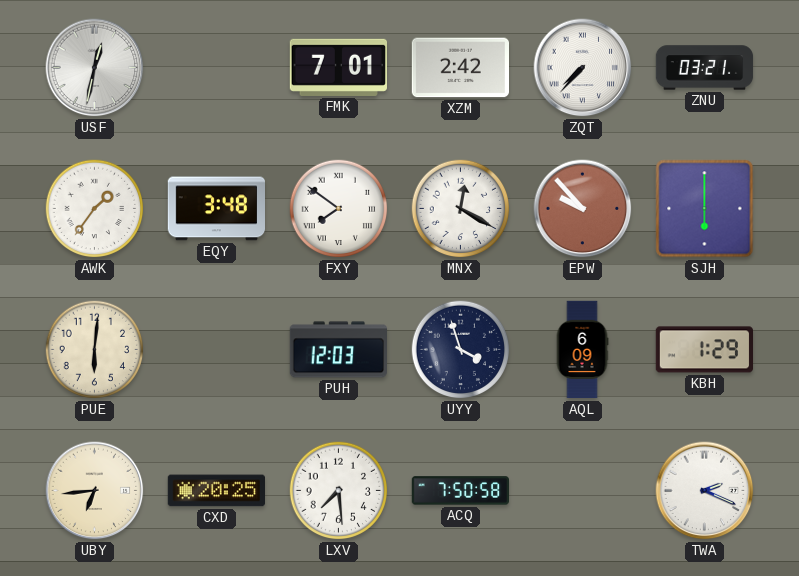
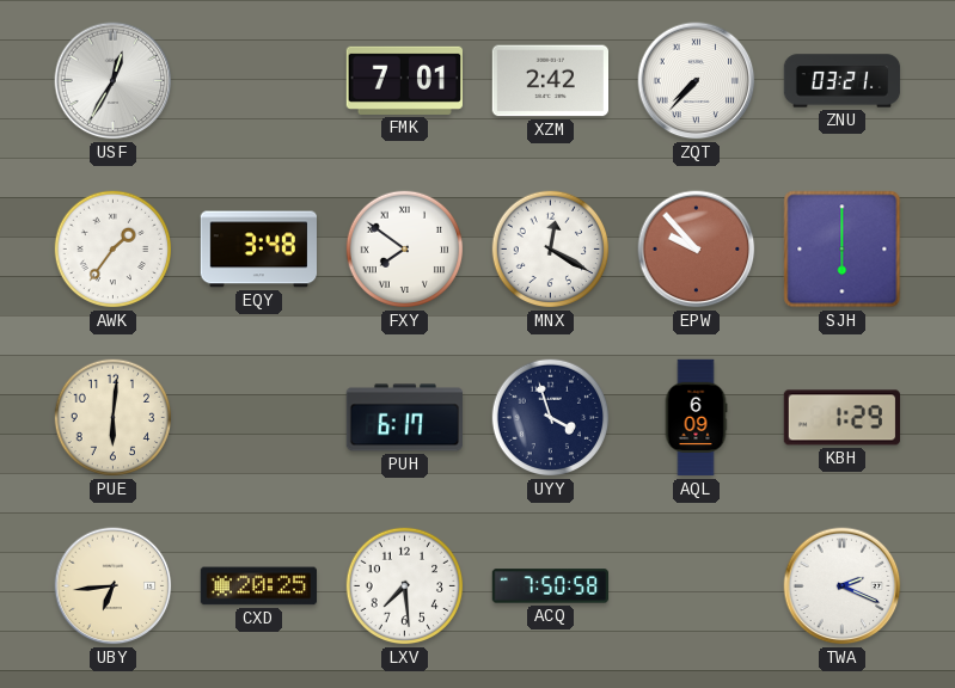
USF: 12:32 -> 12:35
PUH: 12:03 -> 6:17
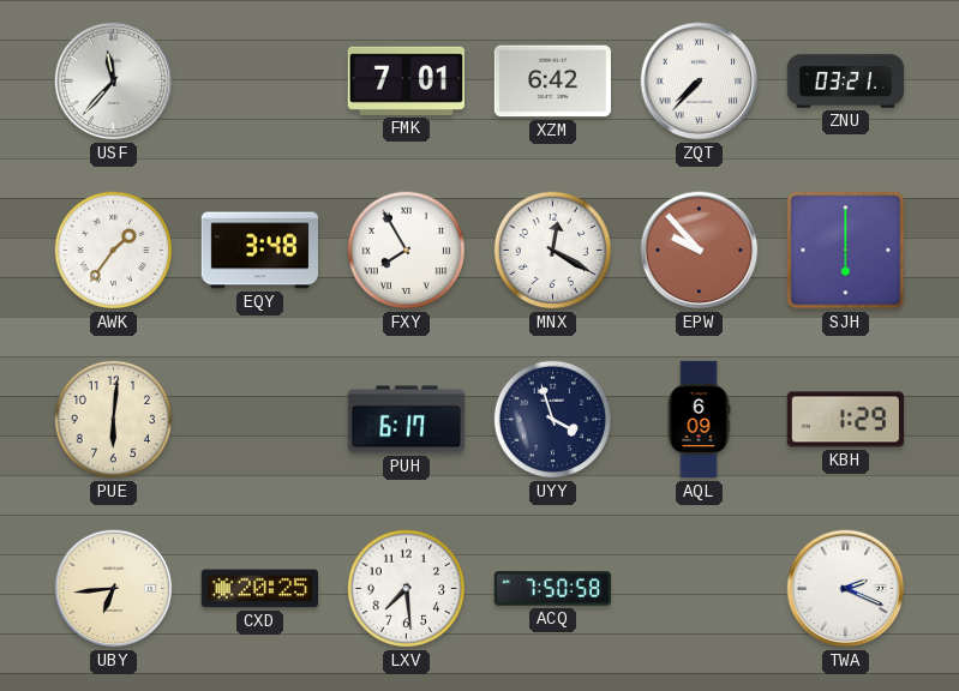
USF: 12:35 -> 11:37
XZM: 2:42 -> 6:42
FXY: 7:51 -> 7:55
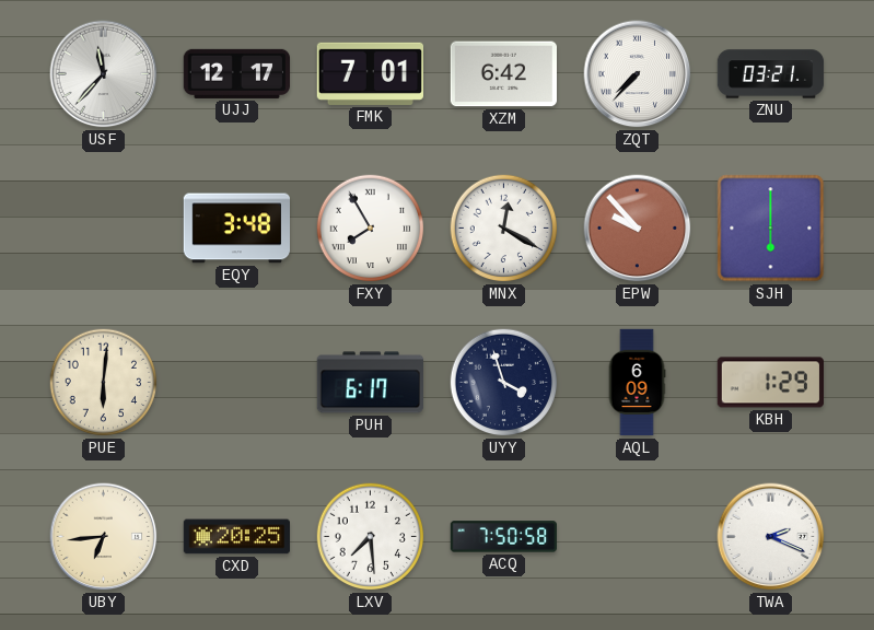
UJJ: none -> 12:17
AWK: 1:36 -> none
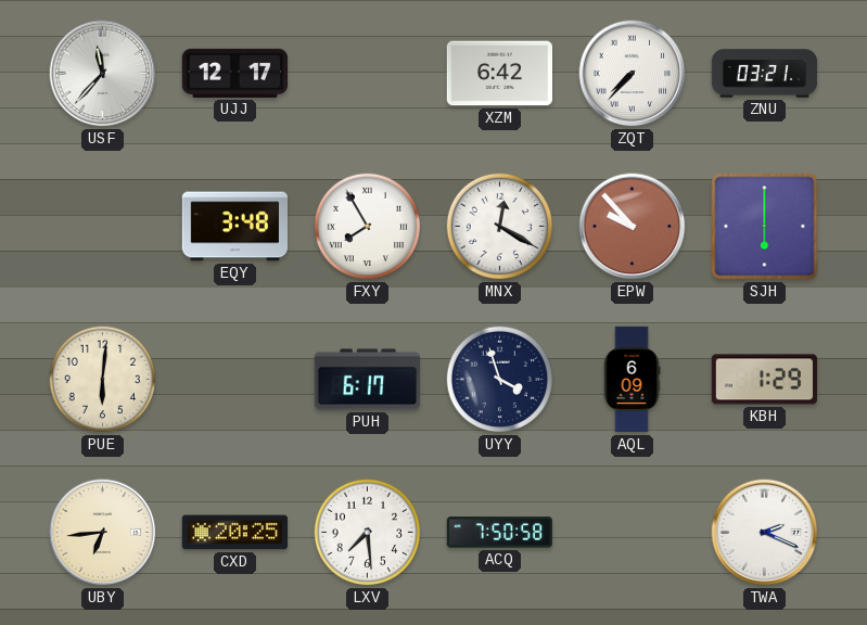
FMK: 7:01 -> none
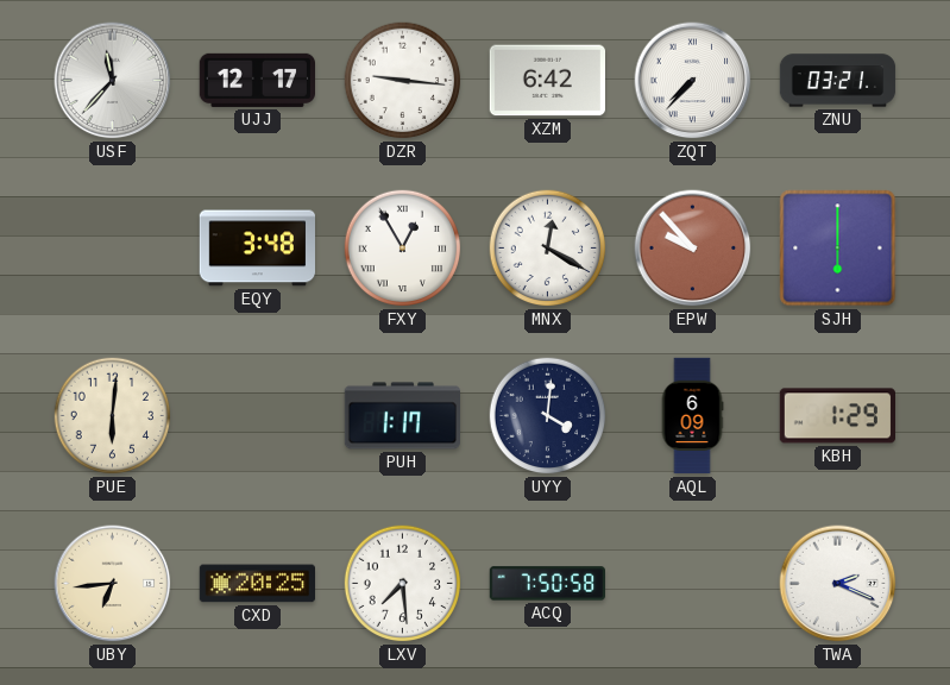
DZR: none -> 9:16
FXY: 7:55 -> 12:55
PUH: 6:17 -> 1:17
UYY: 3:57 -> 4:01
